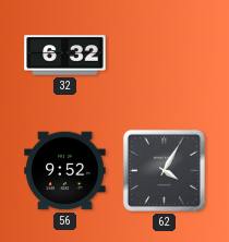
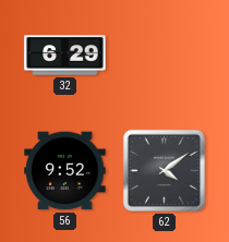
32: 6:32 -> 6:29
62: 4:05 -> 4:09
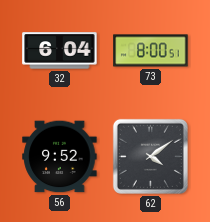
32: 6:29 -> 6:04
73: none -> 8:00
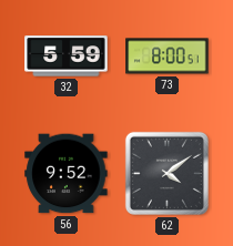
32: 6:04 -> 5:59
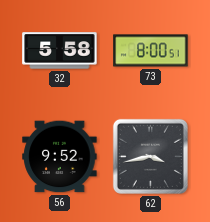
32: 5:59 -> 5:58
62: 4:09 -> 3:43
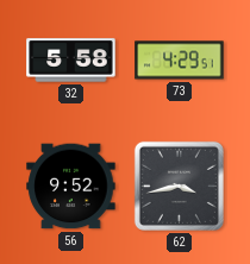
73: 8:00 -> 4:29
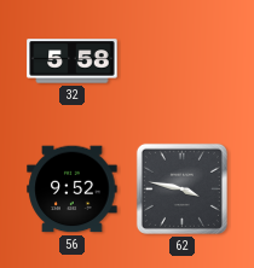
73: 4:29 -> none
62: 3:43 -> 3:47
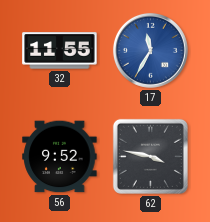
32: 5:58 -> 11:55
17: none -> 11:35
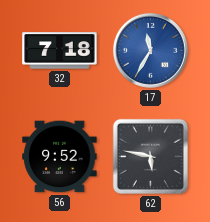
32: 11:55 -> 7:18
62: 3:47 -> 5:47
